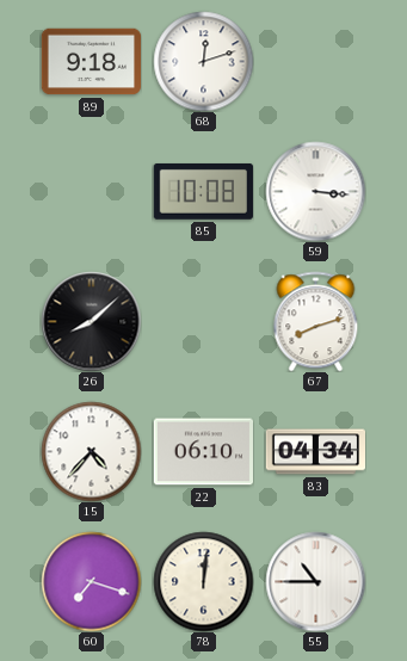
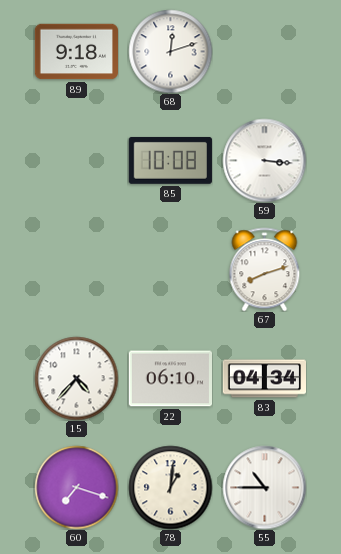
26: 8:08 -> none
78: 12:01 -> 1:01
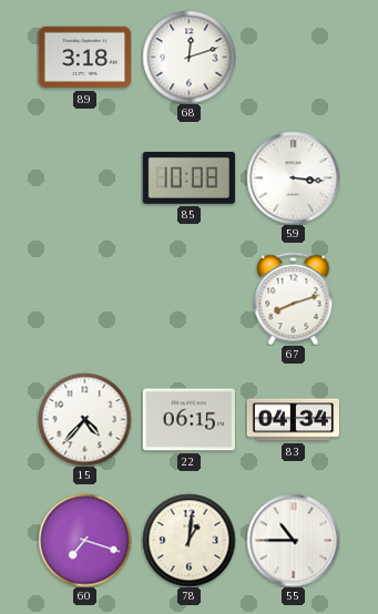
89: 9:18 -> 3:18
22: 06:10 -> 06:15
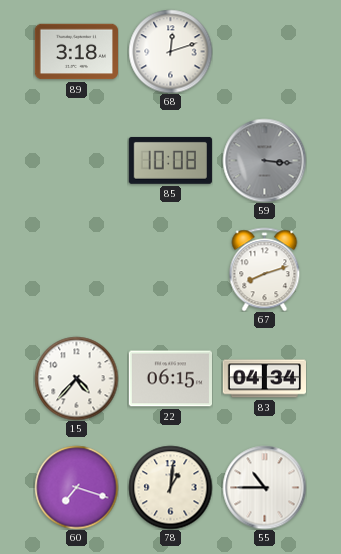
59 dial: white -> grey
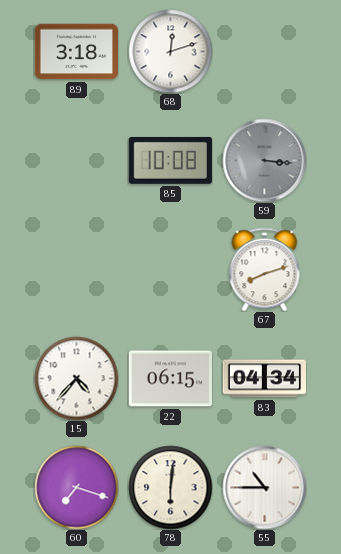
78: 1:01 -> 6:01
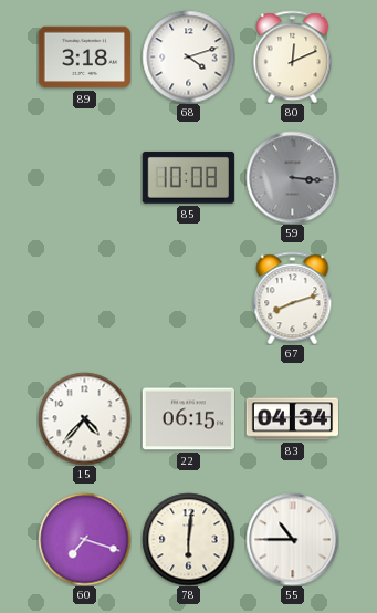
68: 12:12 -> 4:12
80: none -> 12:11
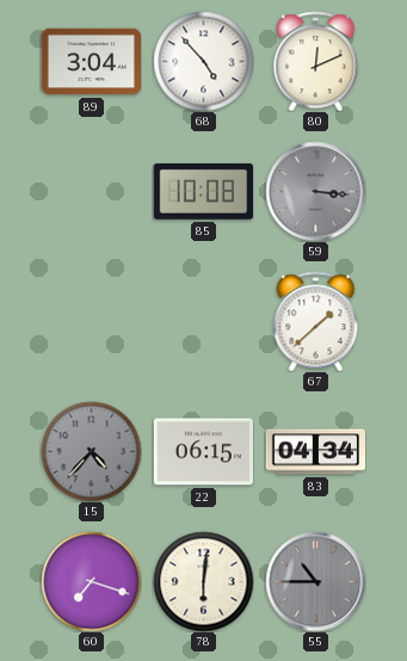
89: 3:18 -> 3:04
68: 4:12 -> 4:53
67: 8:12 -> 1:38
15 dial: white -> grey
55 dial: white -> grey
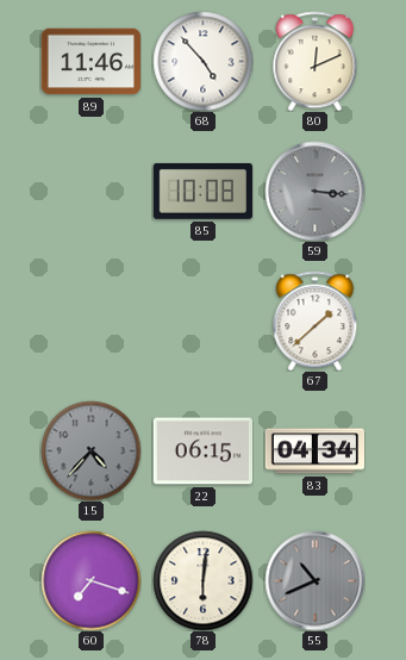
89: 3:04 -> 11:46
55: 10:45 -> 10:41
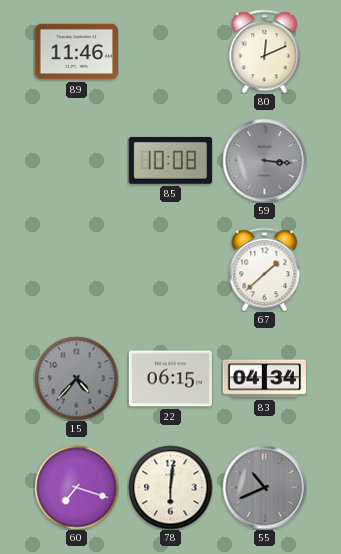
68: 4:53 -> none
